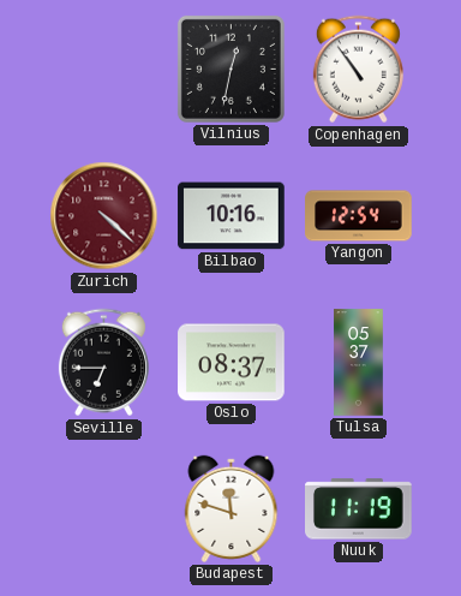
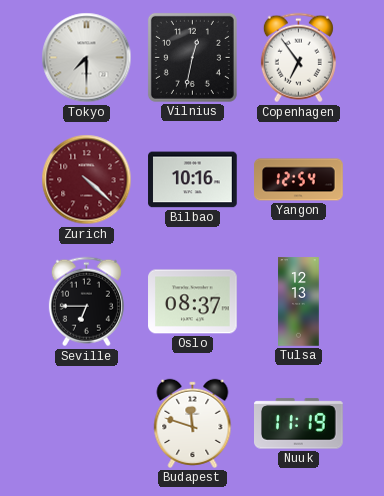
Tokyo: none -> 7:30
Copenhagen: 10:54 -> 6:54
Tulsa: 05:37 -> 12:13
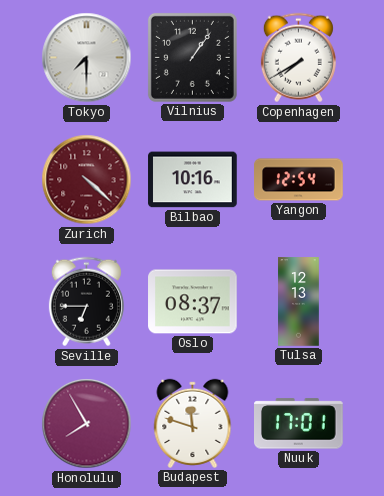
Vilnius: 12:32 -> 1:06
Copenhagen: 6:54 -> 7:40
Honolulu: none -> 7:55
Nuuk: 11:19 -> 17:01
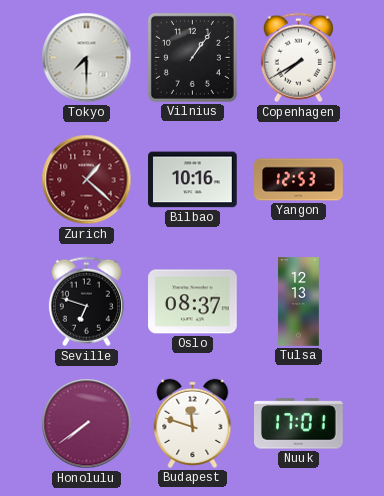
Zurich: 4:22 -> 1:22
Yangon: 12:54 -> 12:53
Seville: 6:45 -> 6:48
Honolulu: 7:55 -> 7:39
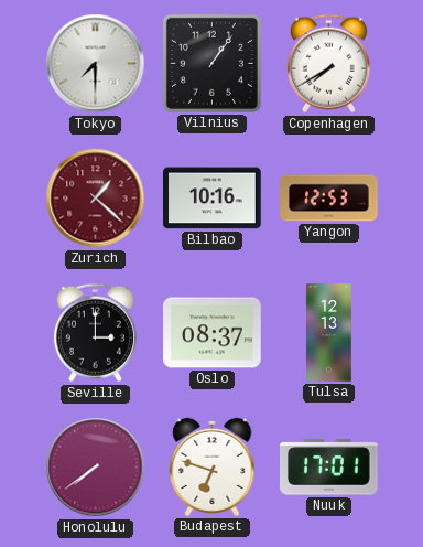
Seville: 6:48 -> 3:00
Budapest: 11:48 -> 6:48
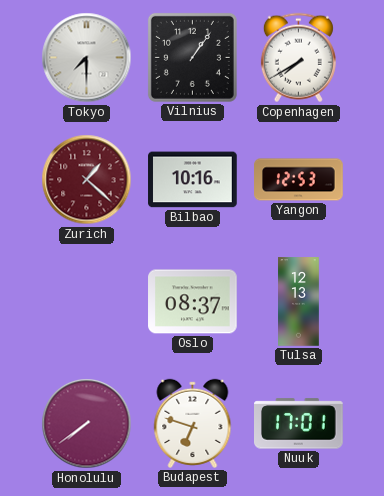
Seville: 3:00 -> none
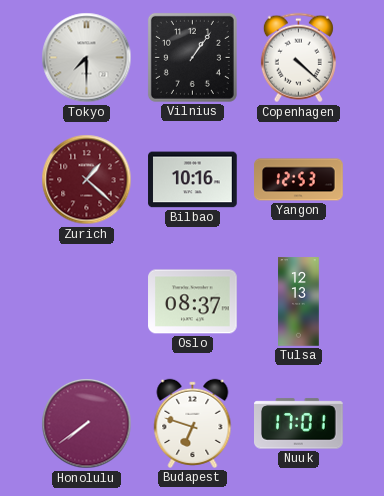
Copenhagen: 7:40 -> 4:22
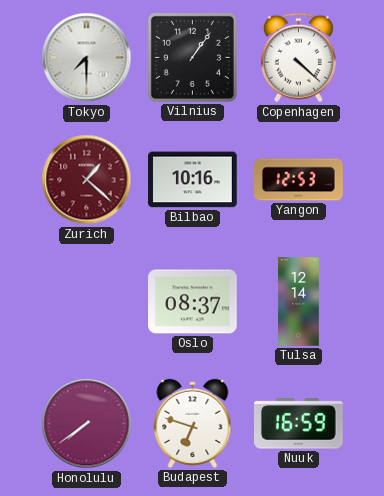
Tulsa: 12:13 -> 12:14
Nuuk: 17:01 -> 16:59
